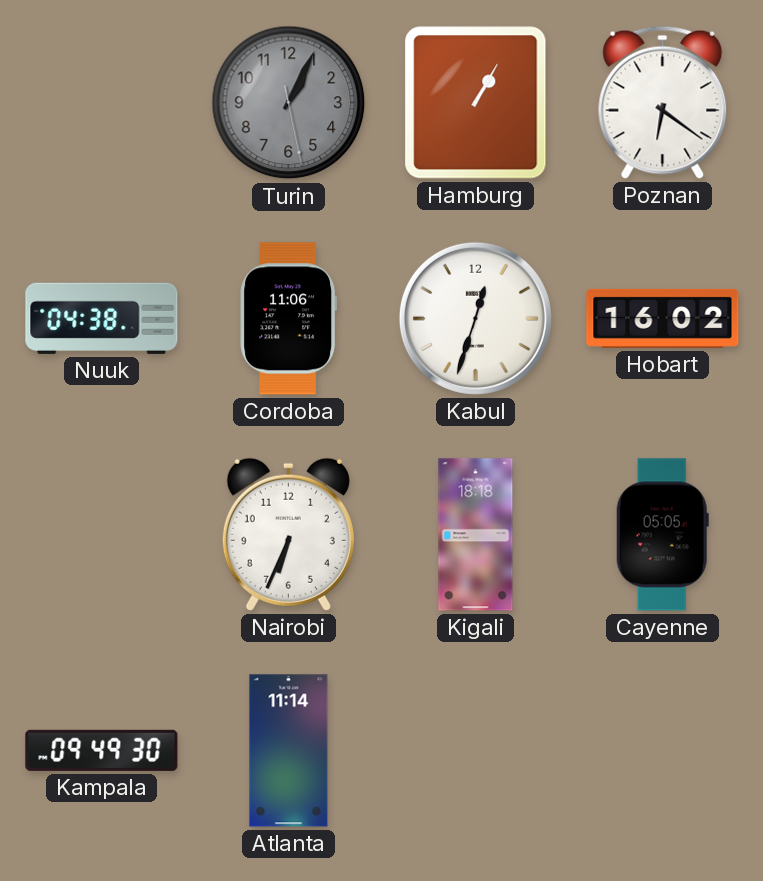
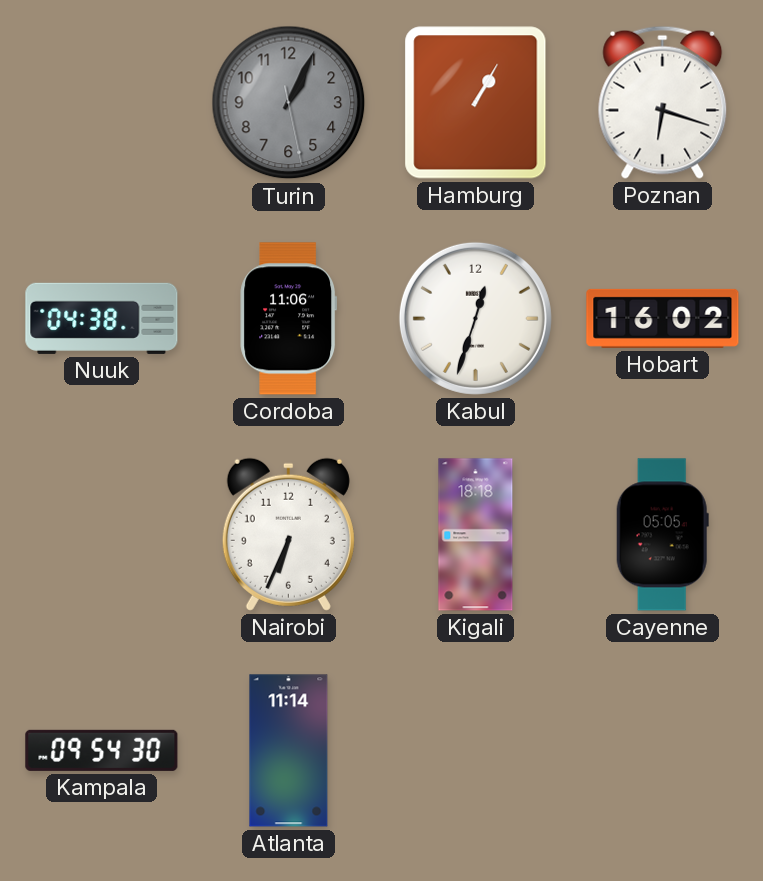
Poznan: 6:21 -> 6:18
Kampala: 09:49 -> 09:54
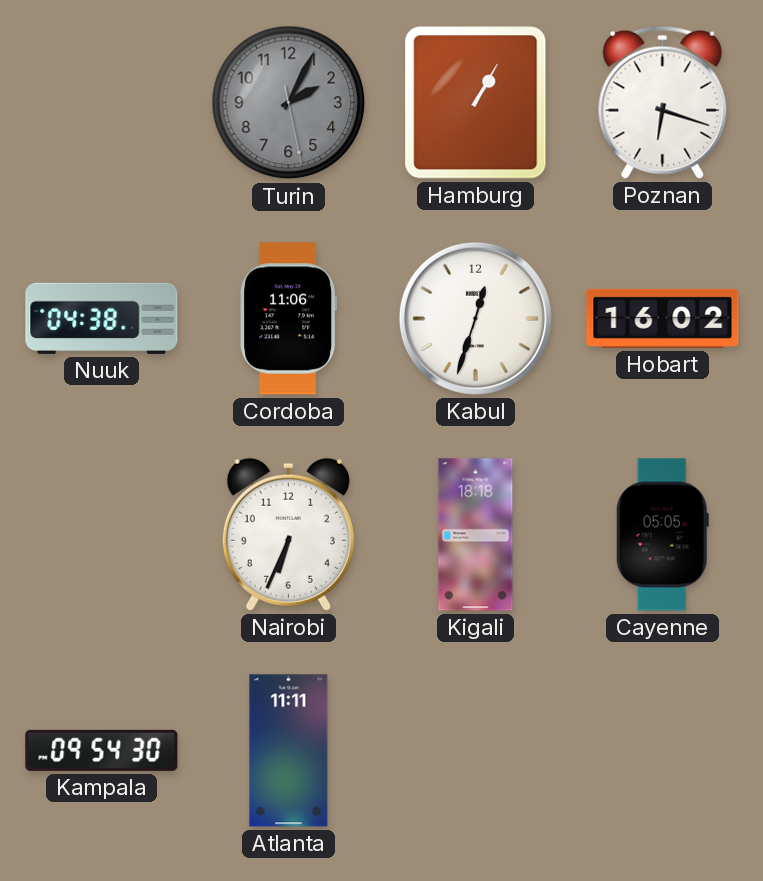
Turin: 1:04 -> 2:04
Atlanta: 11:14 -> 11:11
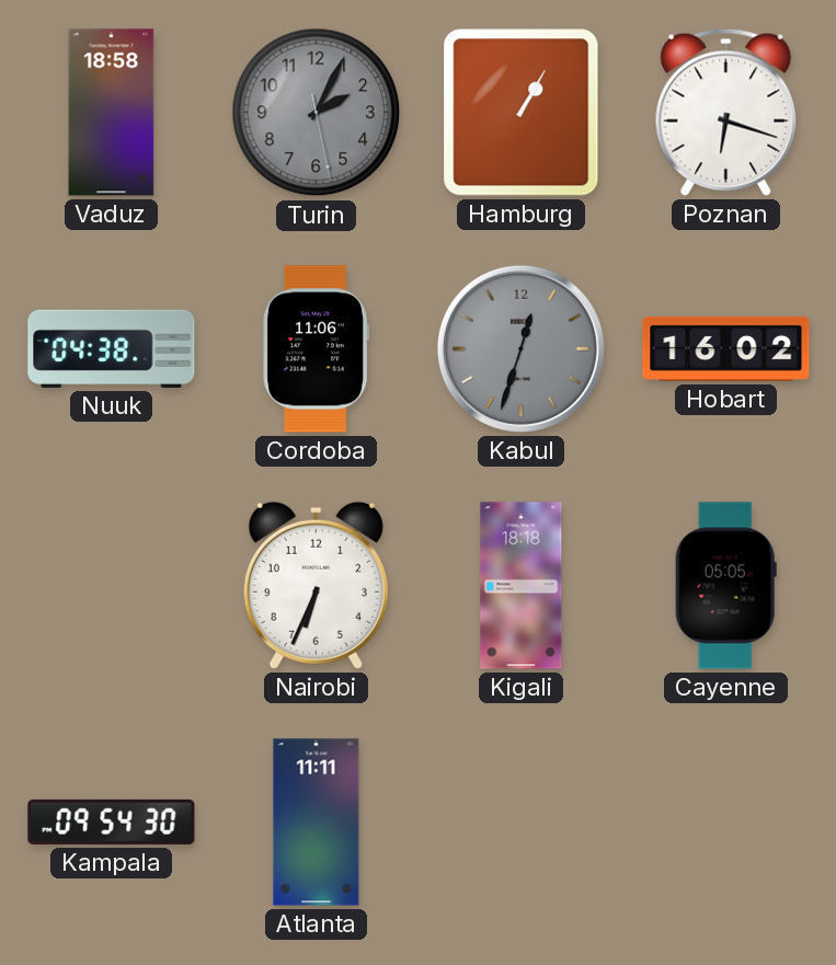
Vaduz: none -> 18:58
Kabul dial: white -> grey
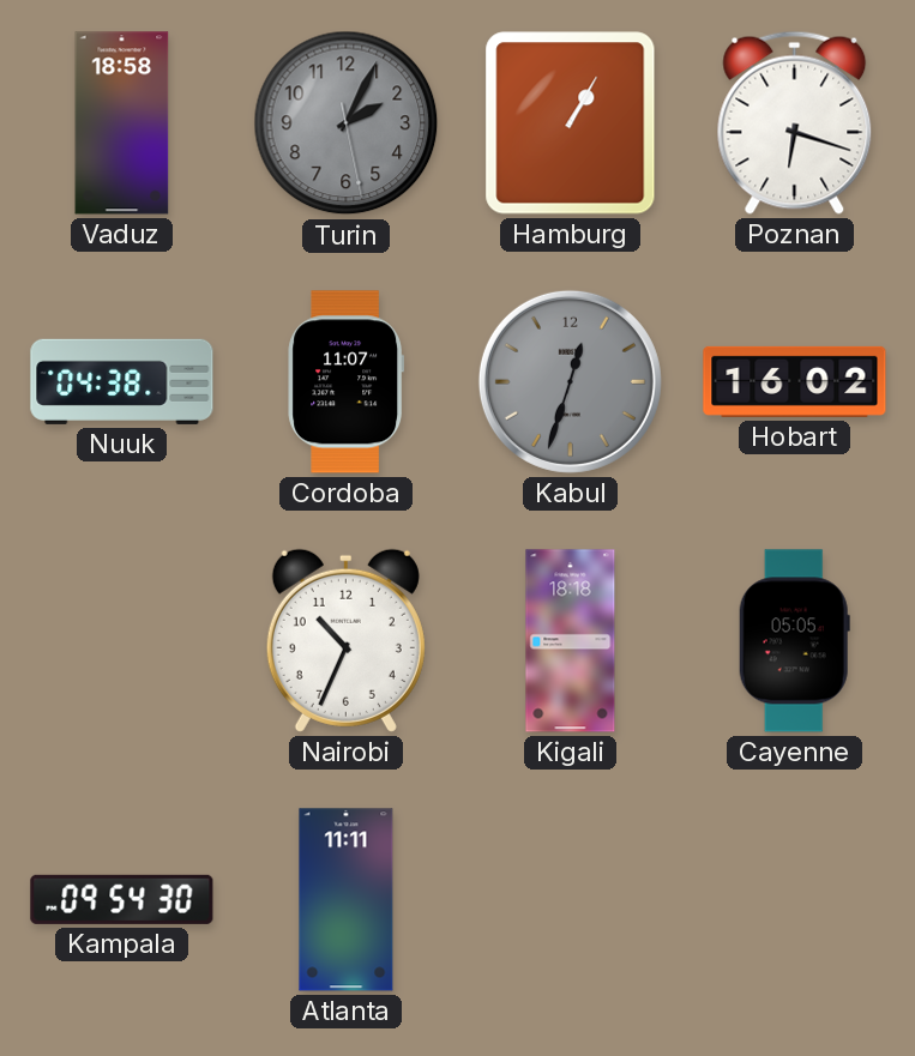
Cordoba: 11:06 -> 11:07
Nairobi: 6:34 -> 10:34
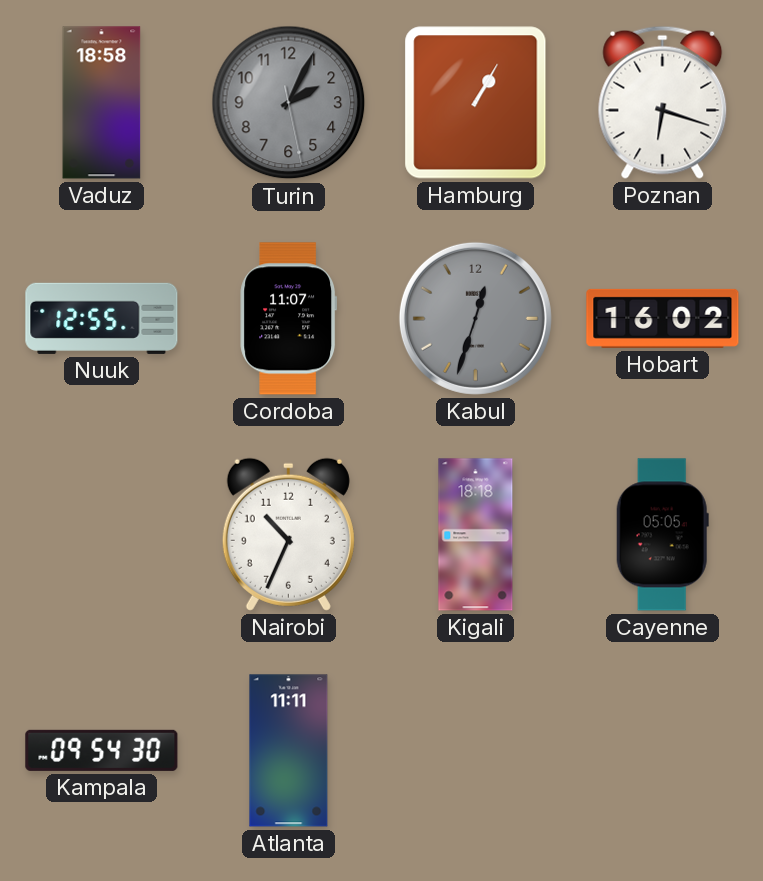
Nuuk: 04:38 -> 12:55
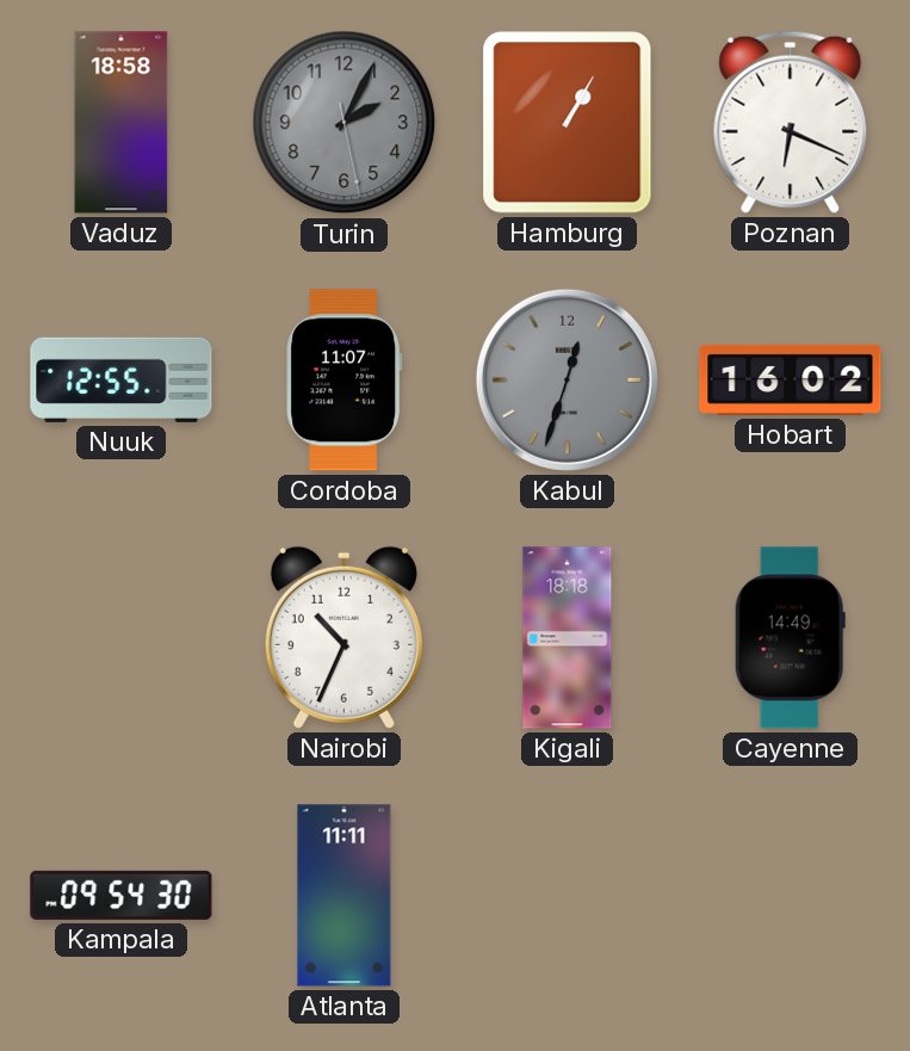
Poznan: 6:18 -> 6:19
Cayenne: 05:05 -> 14:49
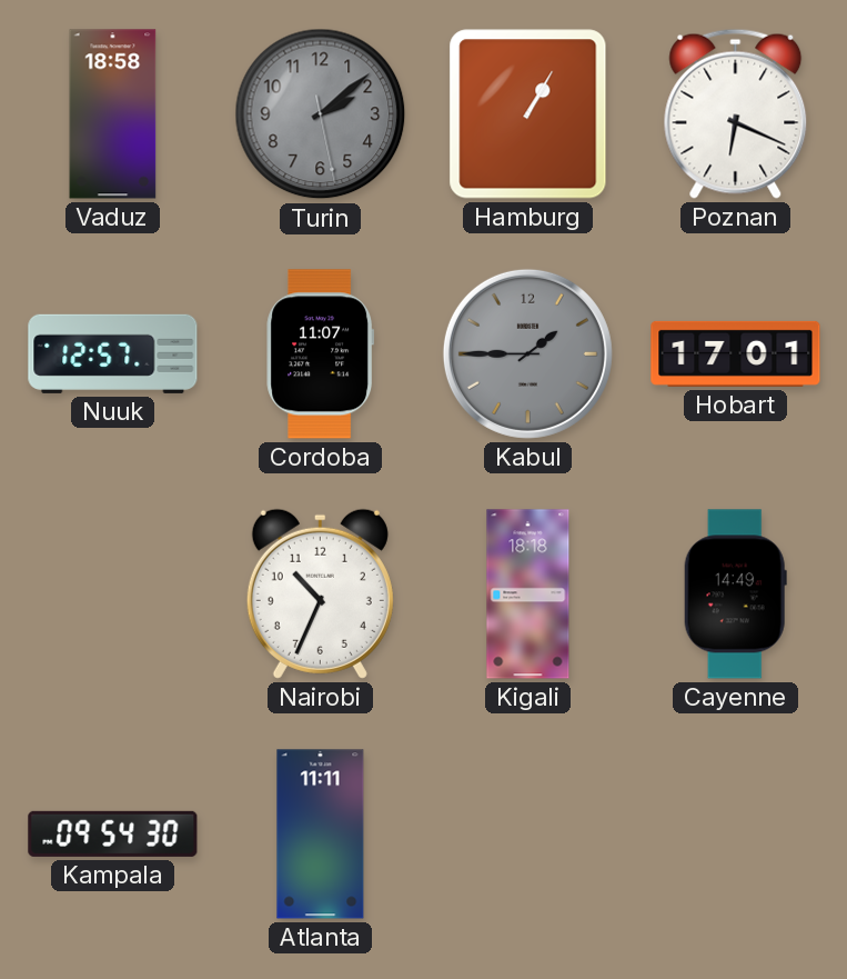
Turin: 2:04 -> 2:08
Nuuk: 12:55 -> 12:57
Kabul: 12:33 -> 1:45
Hobart: 16:02 -> 17:01
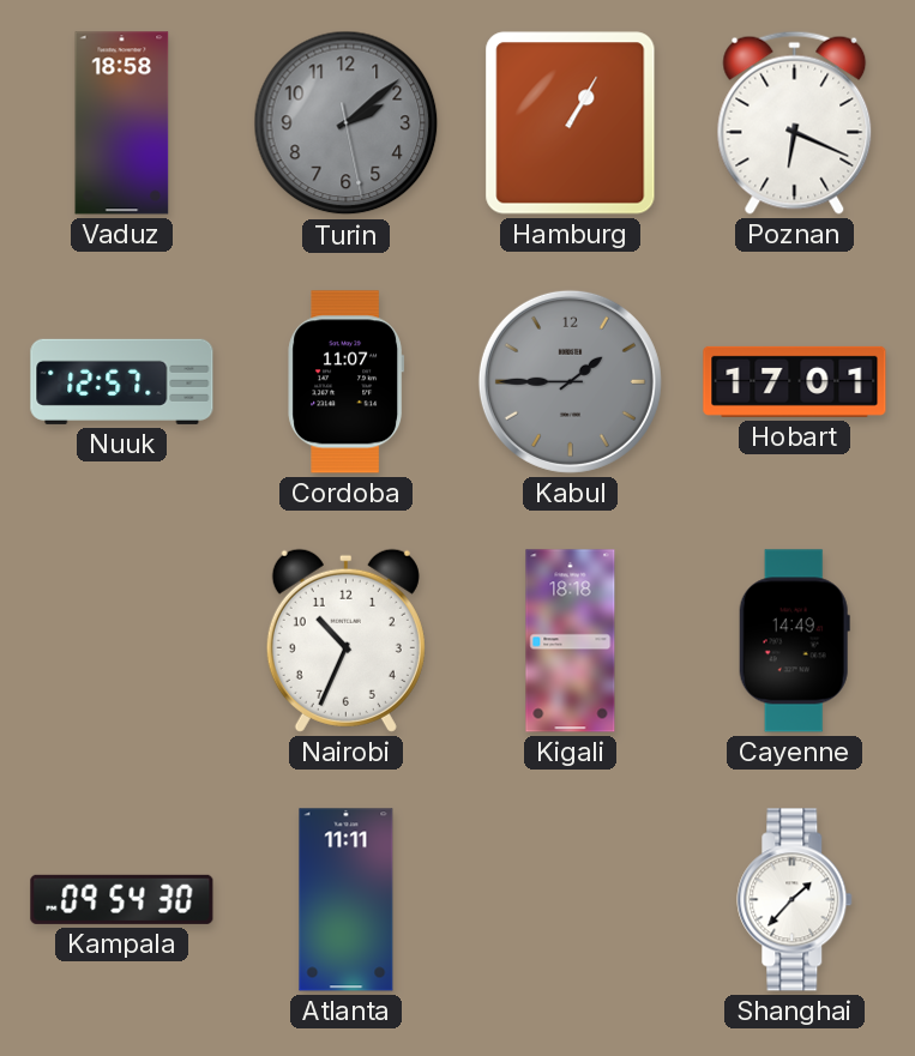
Shanghai: none -> 1:37
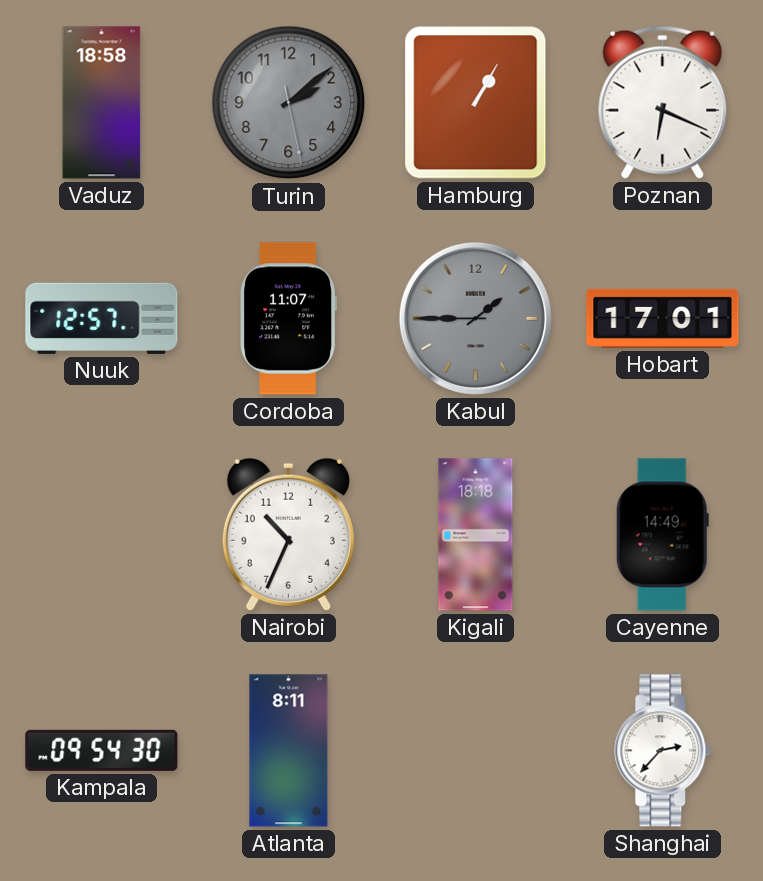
Atlanta: 11:11 -> 8:11
Shanghai: 1:37 -> 2:37
